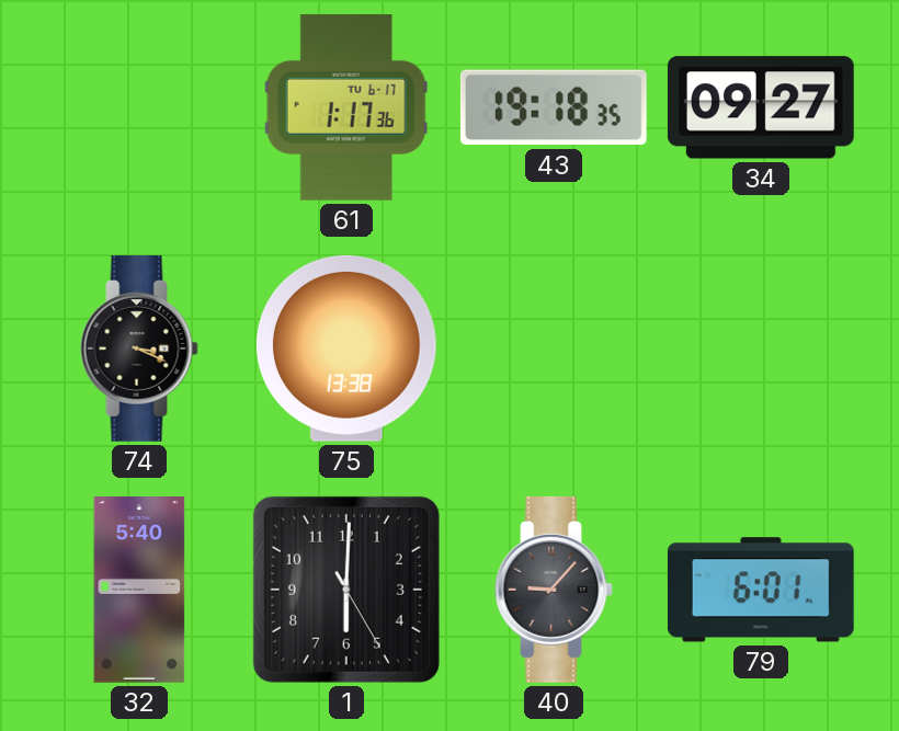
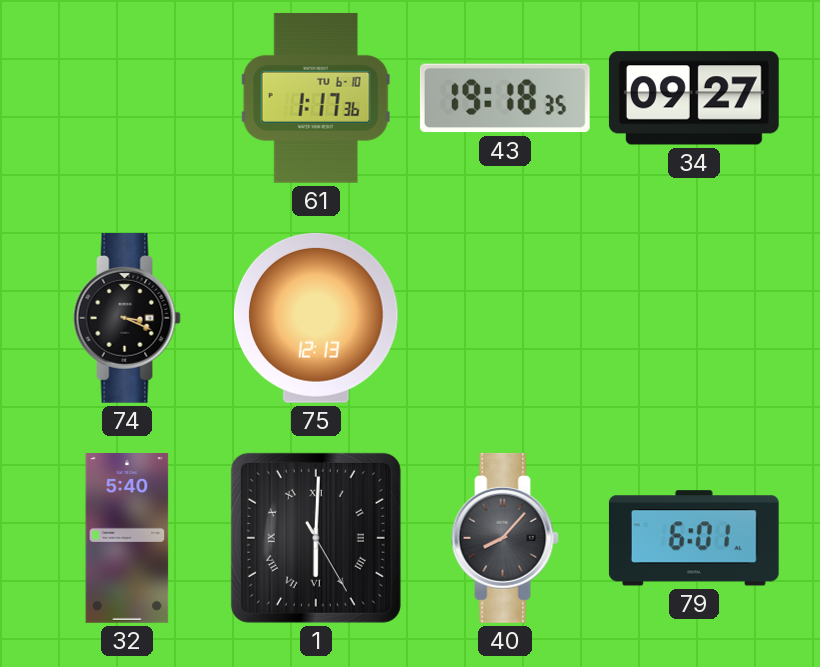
61 date: TU 6-17 -> TU 6-10
75: 13:38 -> 12:13
1 numerals: Arabic -> Roman
40: 9:07 -> 8:07
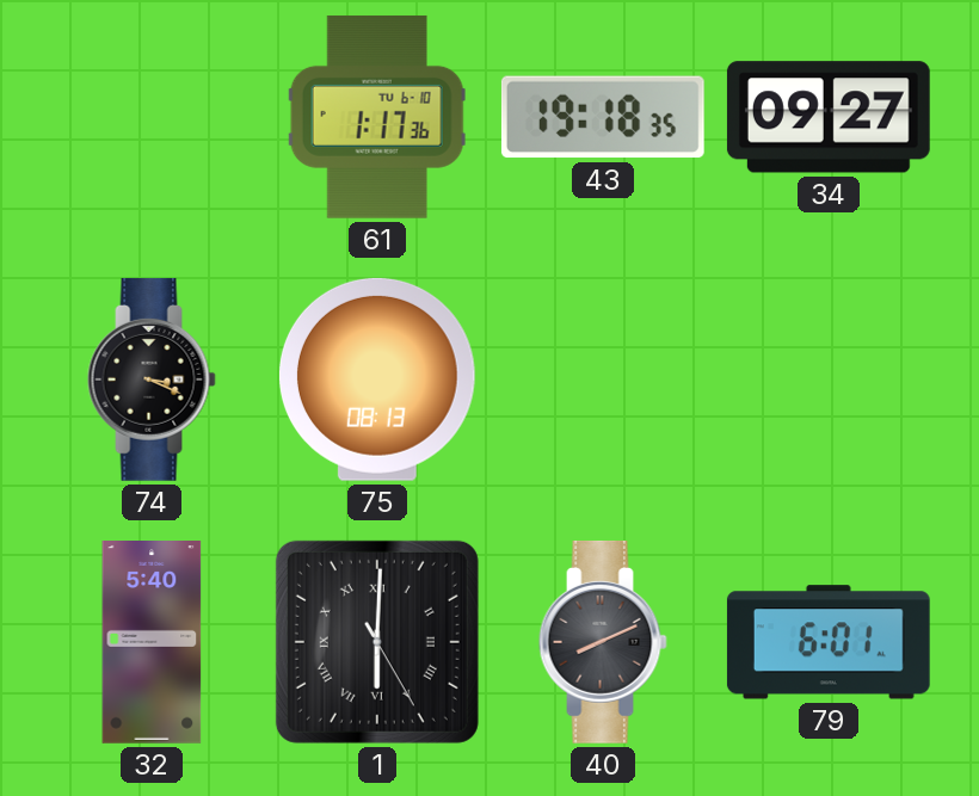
75: 12:13 -> 08:13
40: 8:07 -> 8:11
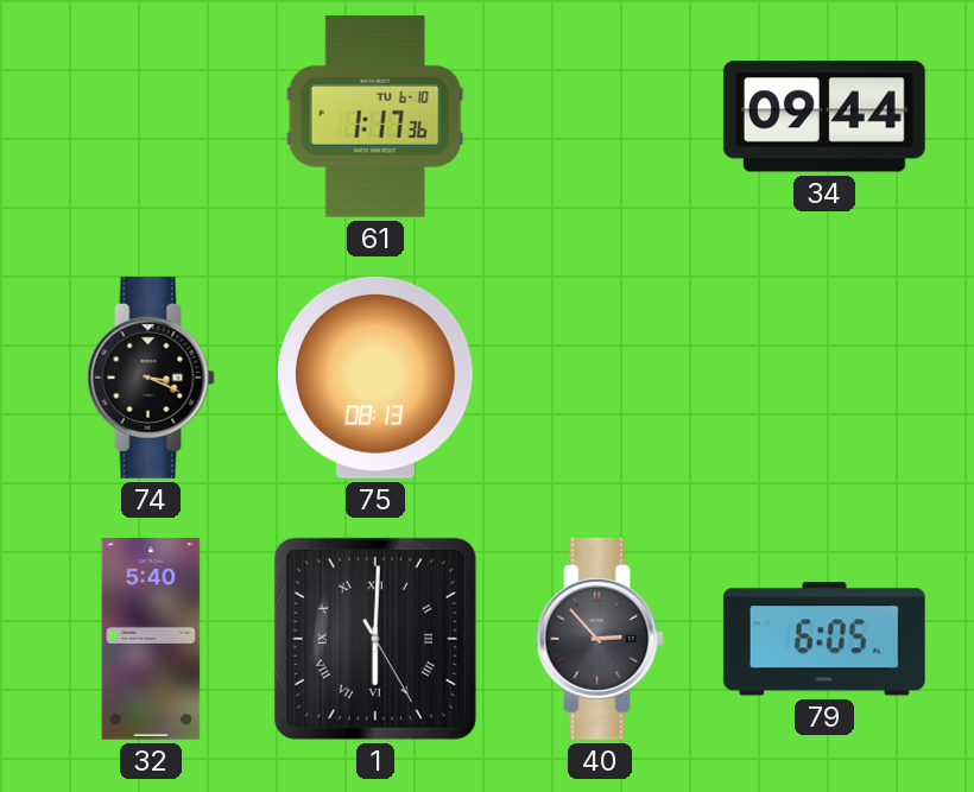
43: 19:18 -> none
34: 09:27 -> 09:44
40: 8:11 -> 2:53
79: 6:01 -> 6:05
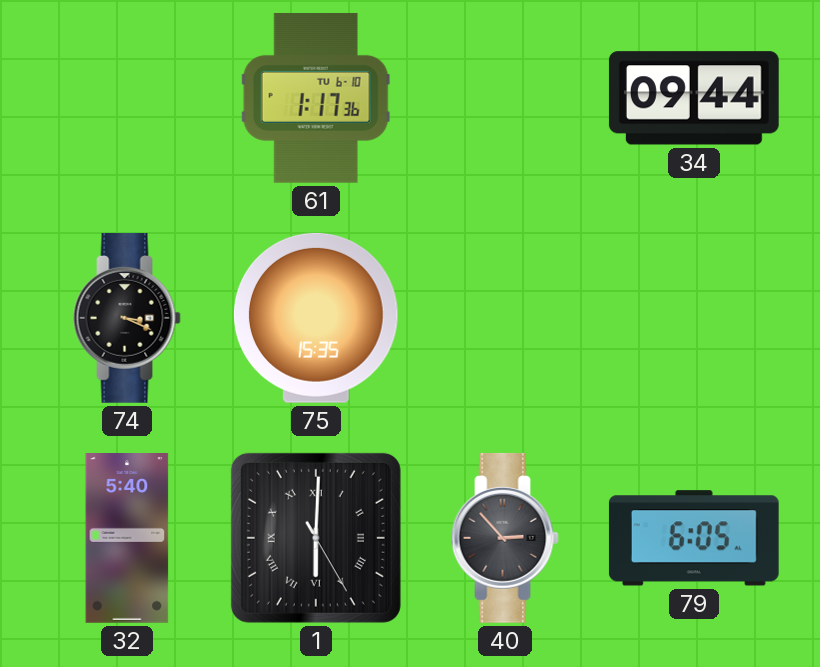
75: 08:13 -> 15:35
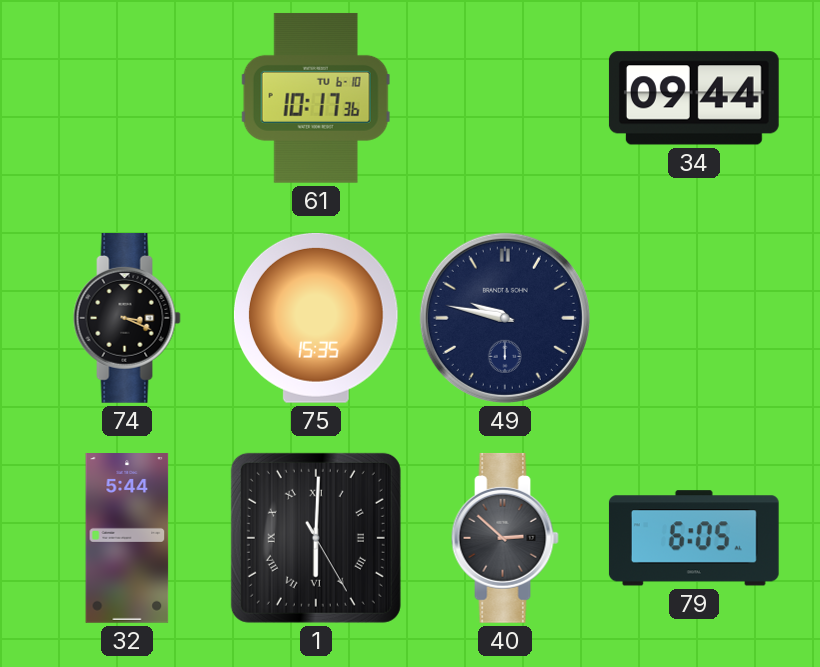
61: 1:17 -> 10:17
49: none -> 9:47
32: 5:40 -> 5:44
40: 2:53 -> 2:52
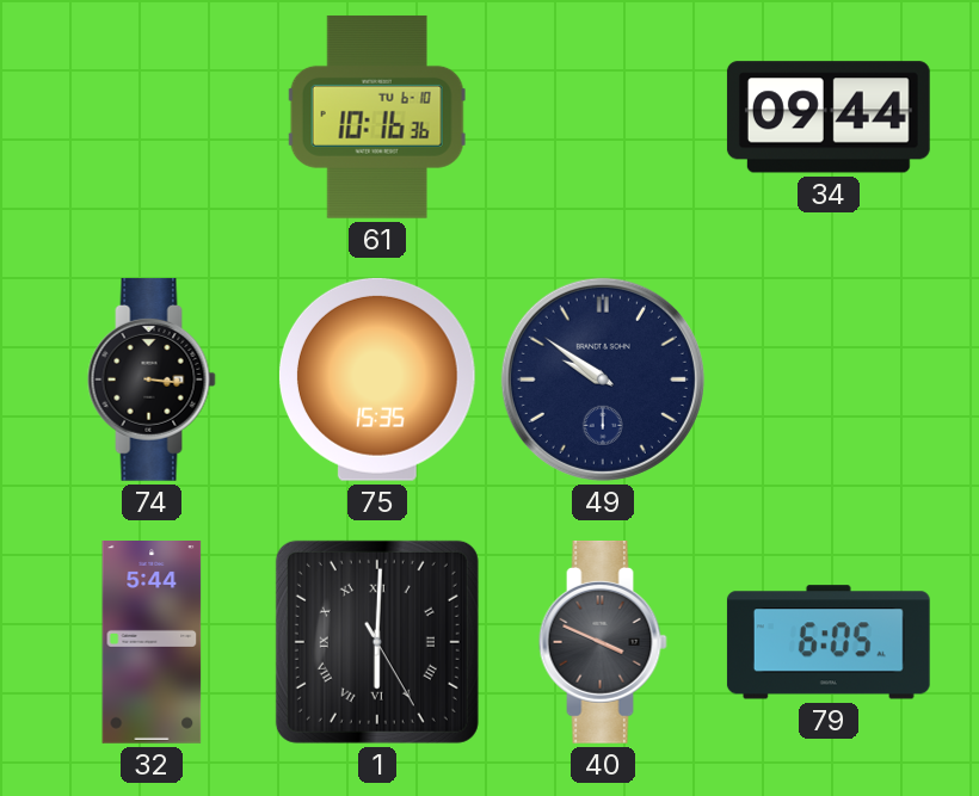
61: 10:17 -> 10:16
74: 3:19 -> 3:16
49: 9:47 -> 9:51
40: 2:52 -> 3:49
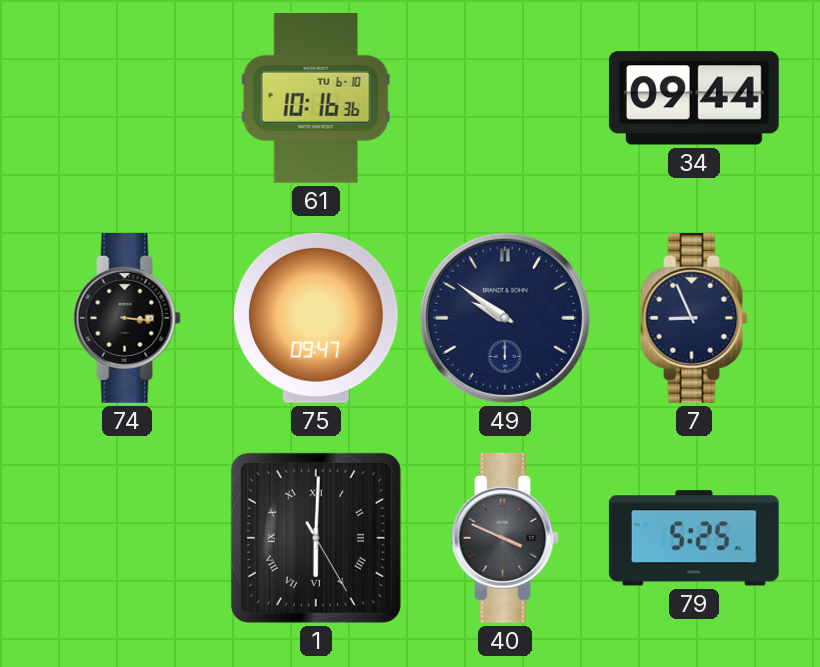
75: 15:35 -> 09:47
7: none -> 8:56
32: 5:44 -> none
79: 6:05 -> 5:25
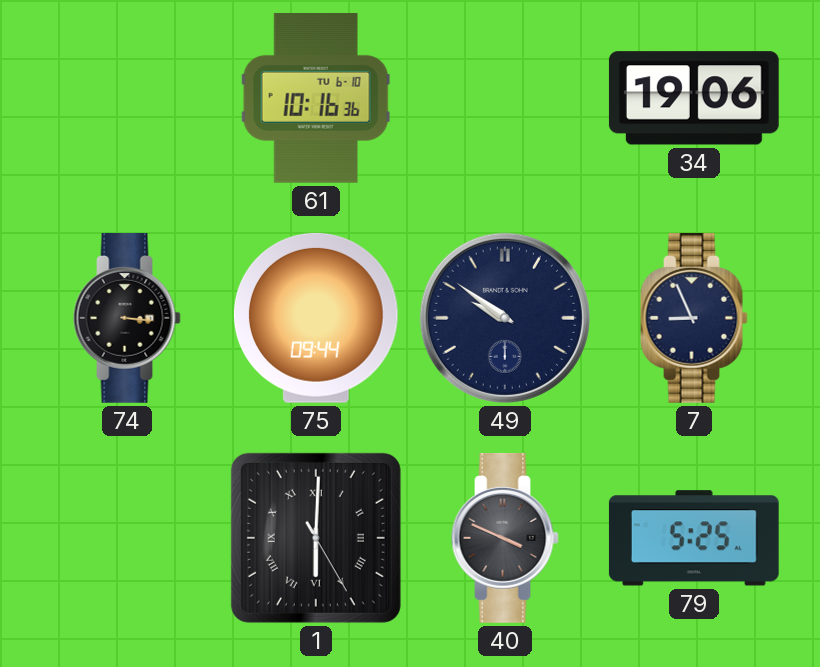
34: 09:44 -> 19:06
75: 09:47 -> 09:44
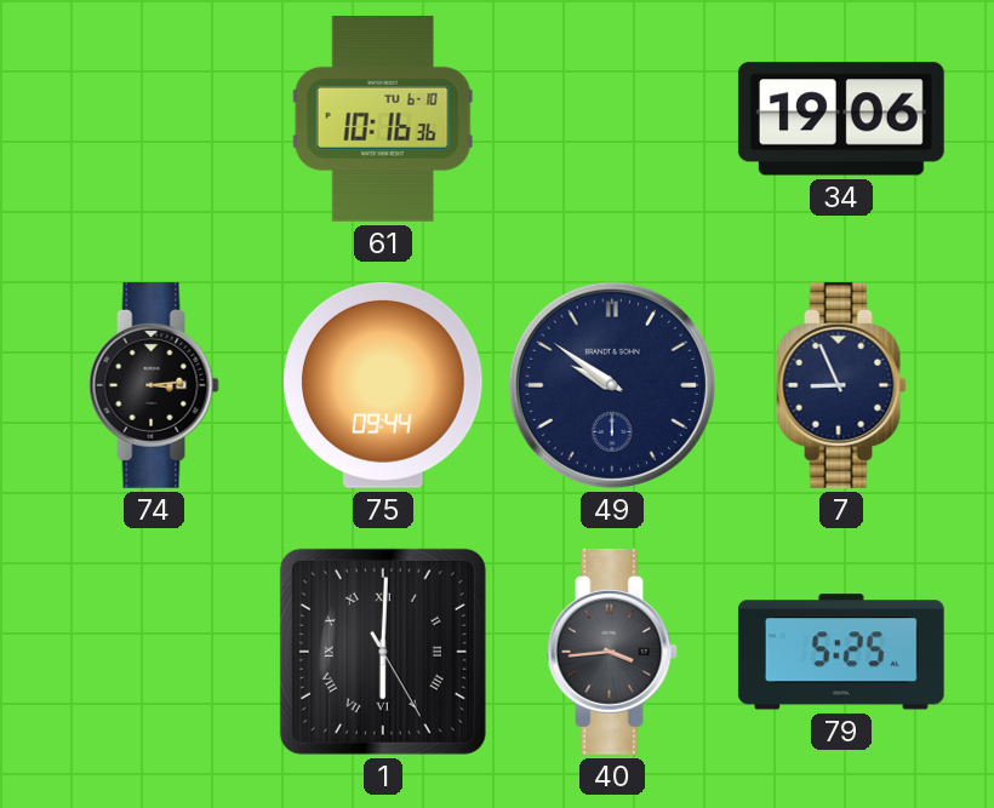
74: 3:16 -> 3:14
40: 3:49 -> 3:44
